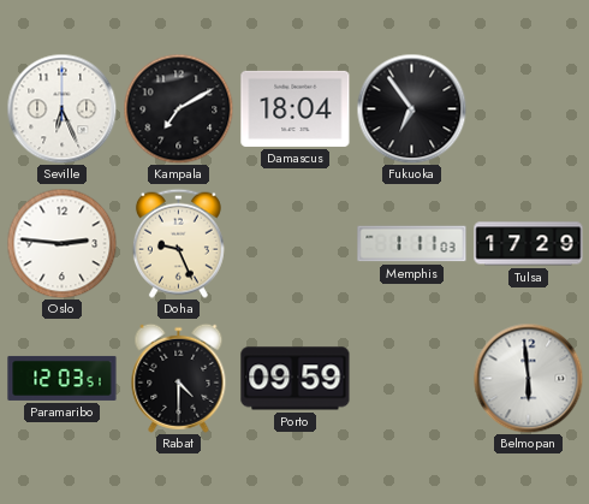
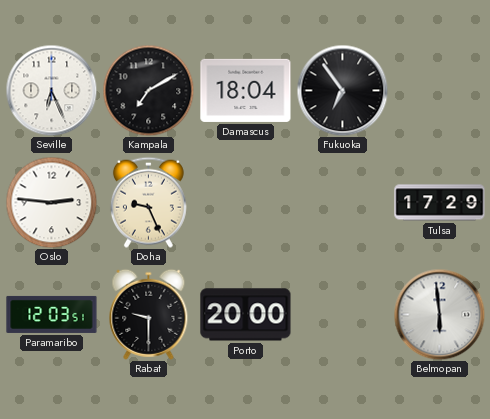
Memphis: 1:11 -> none
Rabat: 4:30 -> 9:30
Porto: 09:59 -> 20:00
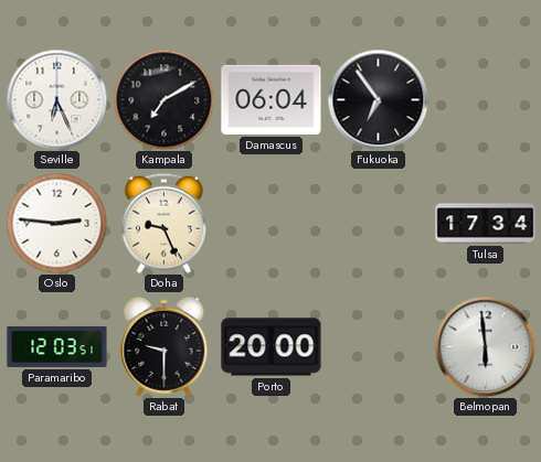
Damascus: 18:04 -> 06:04
Tulsa: 17:29 -> 17:34
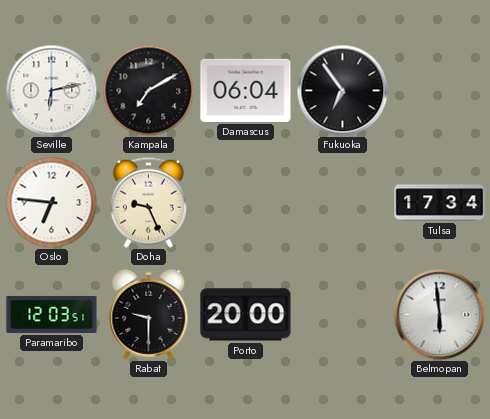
Seville: 6:26 -> 6:13
Oslo: 2:46 -> 6:46
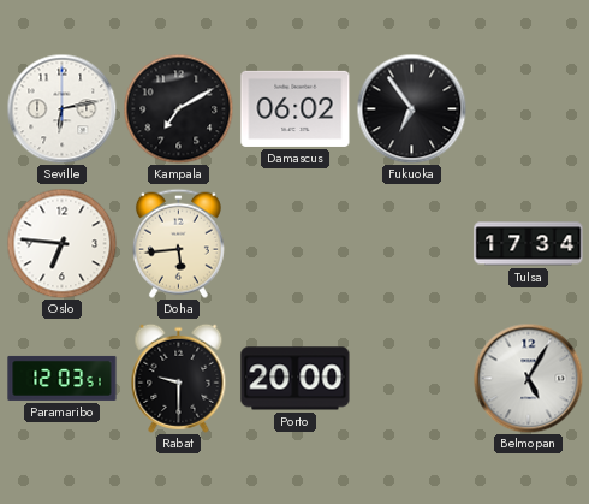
Damascus: 06:04 -> 06:02
Doha: 9:26 -> 5:44
Belmopan: 5:59 -> 5:05
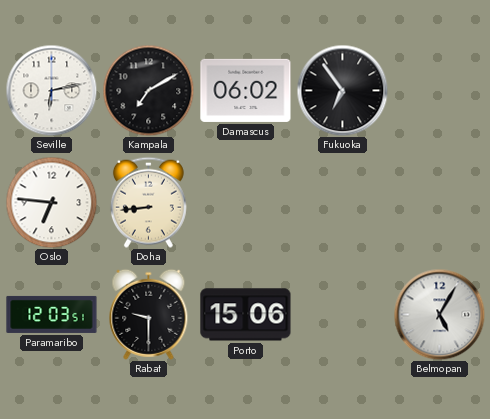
Doha: 5:44 -> 8:44
Tulsa: 17:34 -> none
Porto: 20:00 -> 15:06
